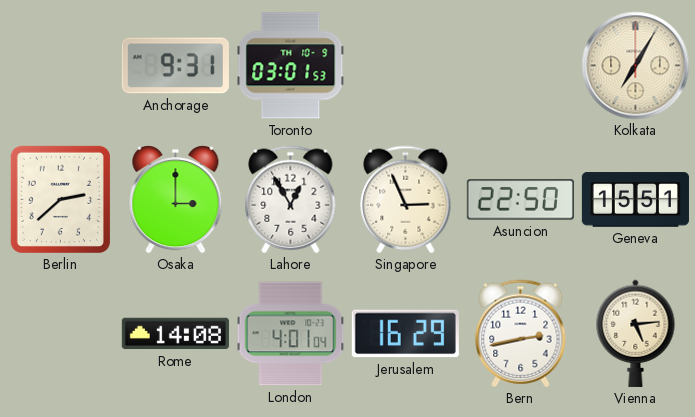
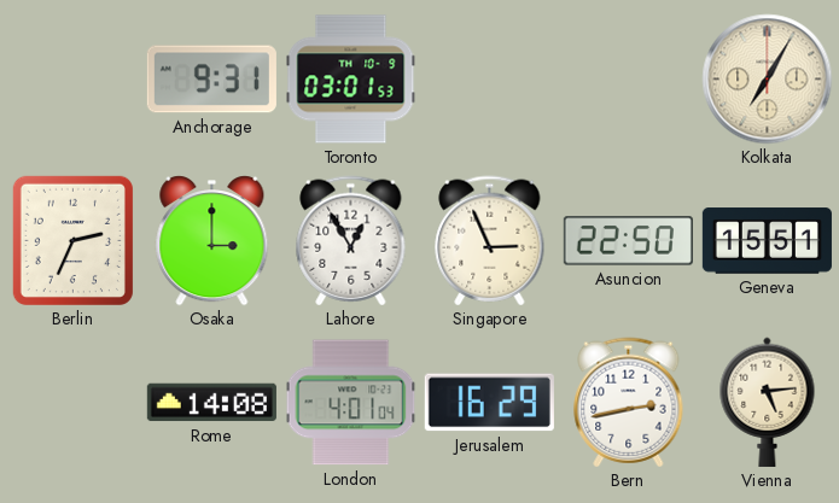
Berlin: 2:38 -> 2:34
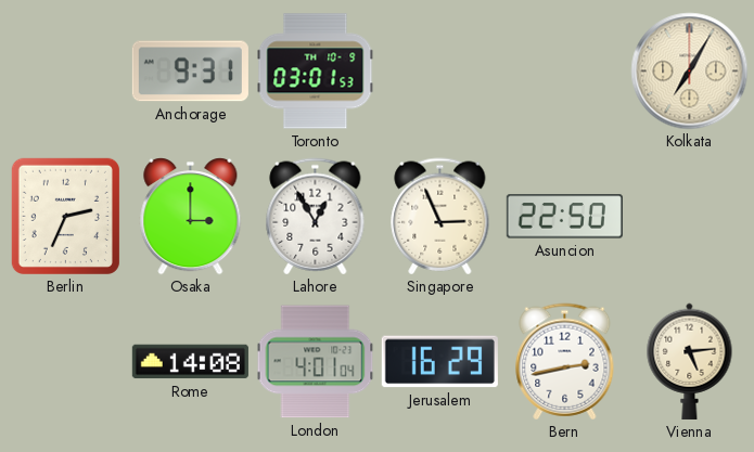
Geneva: 15:51 -> none
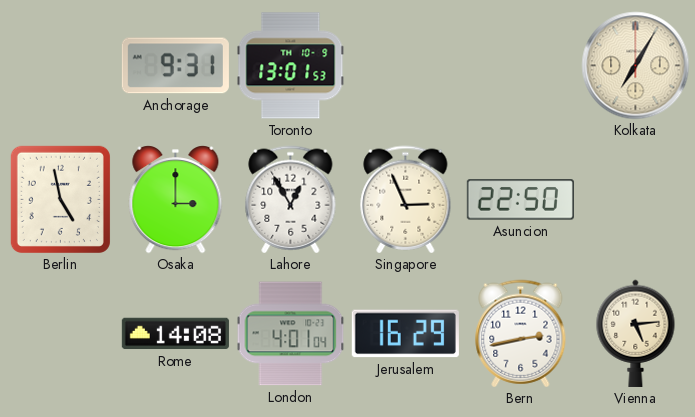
Toronto: 03:01 -> 13:01
Berlin: 2:34 -> 4:58
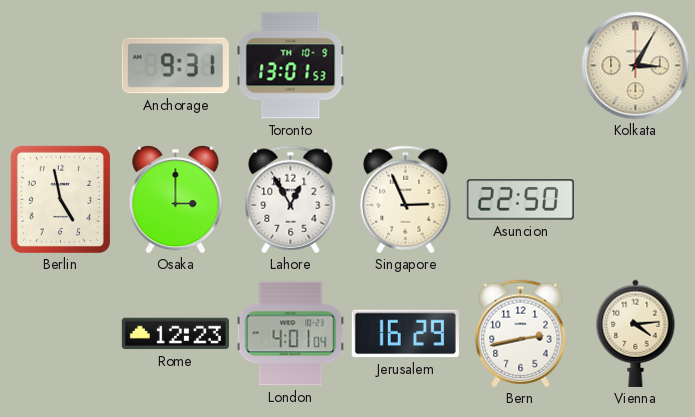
Kolkata: 7:05 -> 3:05
Rome: 14:08 -> 12:23
Vienna: 5:14 -> 4:14
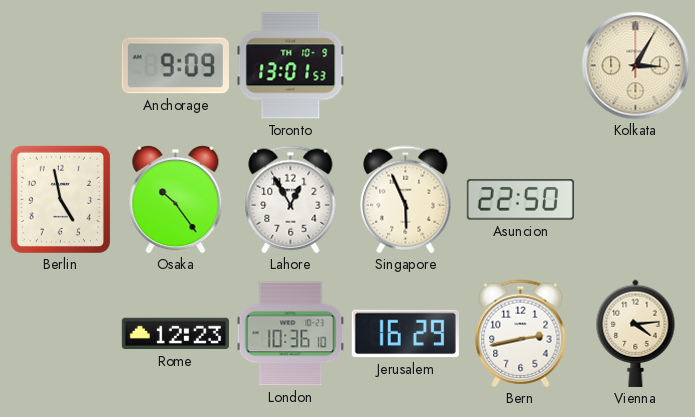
Anchorage: 9:31 -> 9:09
Osaka: 3:00 -> 10:24
Singapore: 2:56 -> 5:56
London: 4:01 -> 10:36
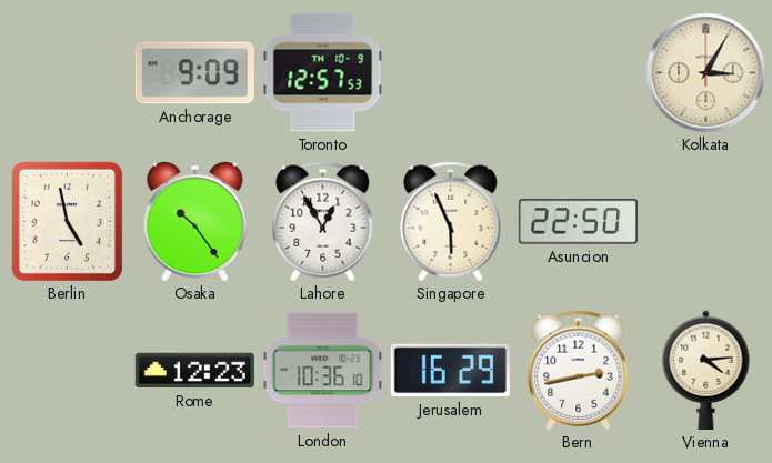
Toronto: 13:01 -> 12:57
